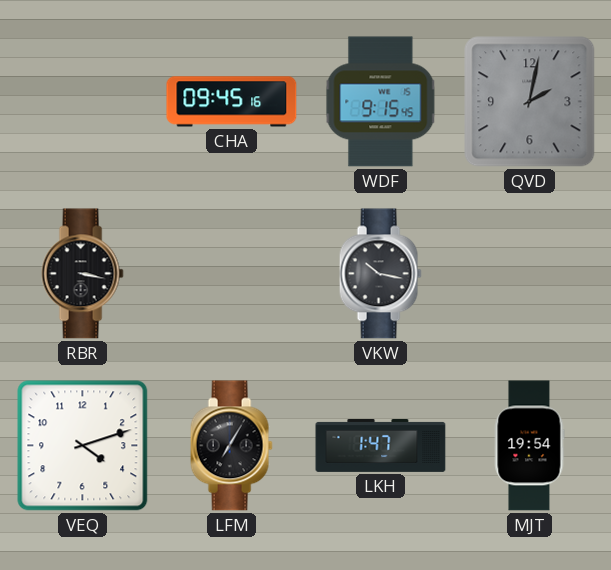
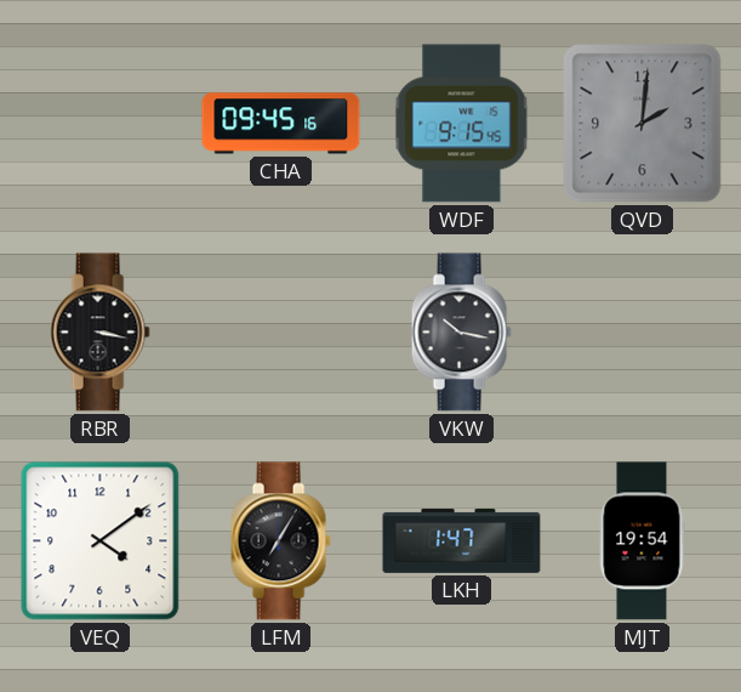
QVD: 2:02 -> 2:01
VEQ: 4:12 -> 4:09
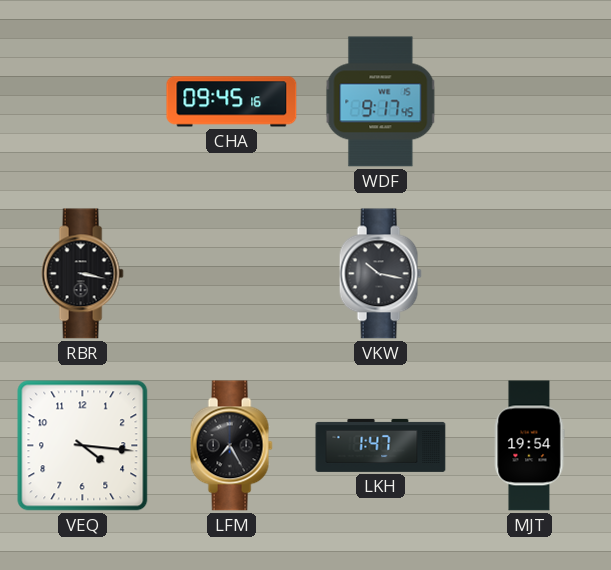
WDF: 9:15 -> 9:17
QVD: 2:01 -> none
VEQ: 4:09 -> 4:16
LFM: 7:05 -> 7:25
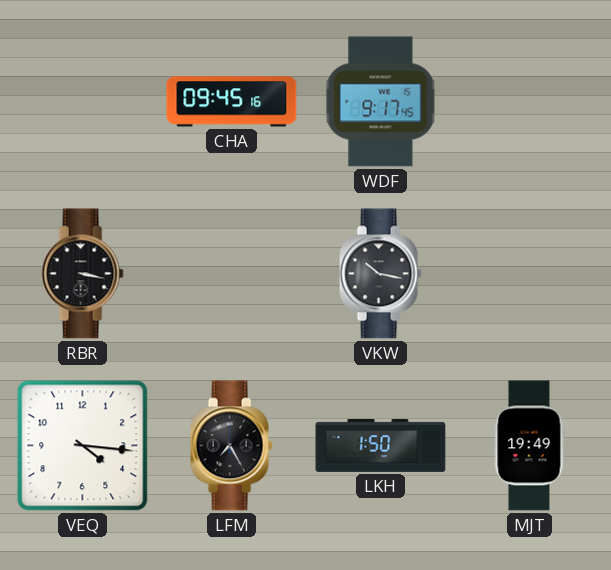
LKH: 1:47 -> 1:50
MJT: 19:54 -> 19:49
